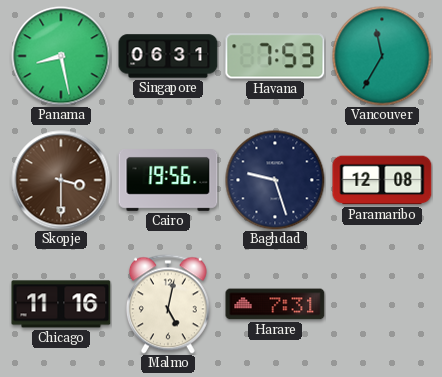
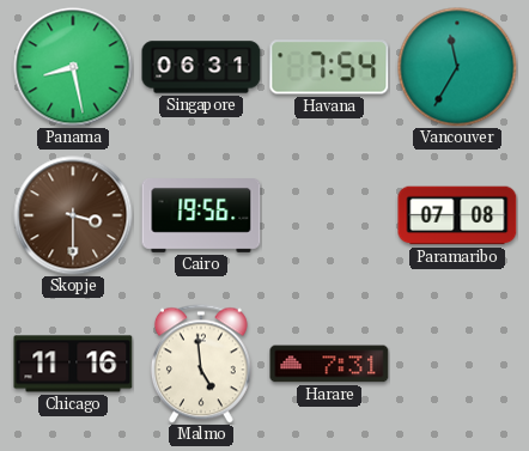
Havana: 7:53 -> 7:54
Baghdad: 9:27 -> none
Paramaribo: 12:08 -> 07:08
Malmo: 5:02 -> 4:59
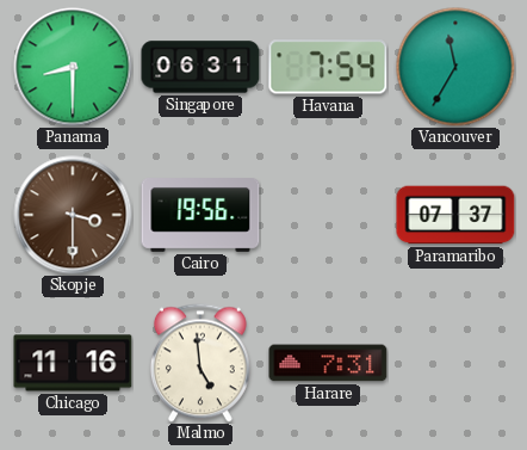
Panama: 8:28 -> 8:30
Paramaribo: 07:08 -> 07:37
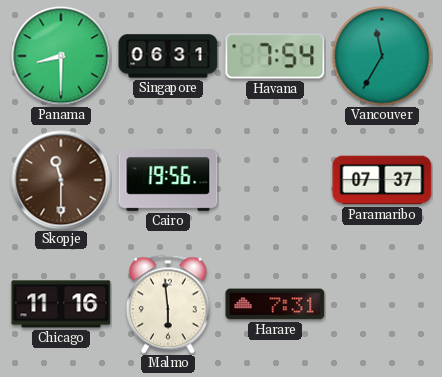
Skopje: 3:30 -> 11:30
Malmo: 4:59 -> 5:59
